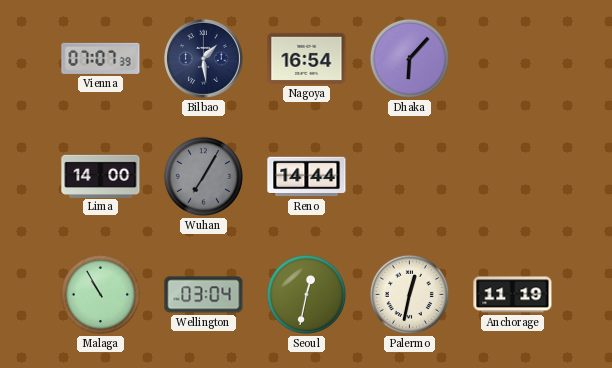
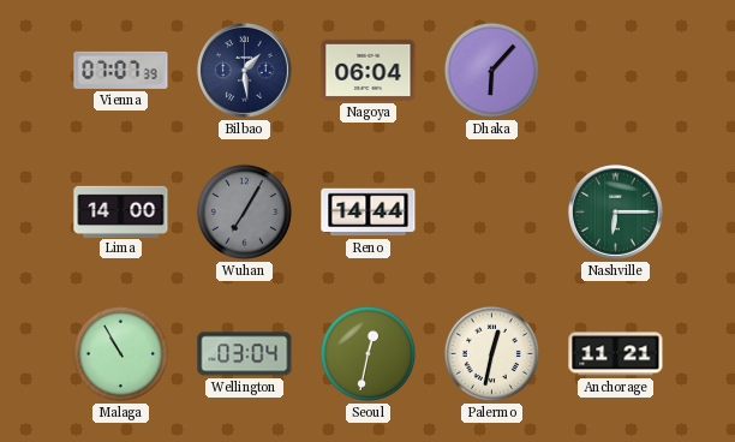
Nagoya: 16:54 -> 06:04
Nashville: none -> 6:15
Anchorage: 11:19 -> 11:21
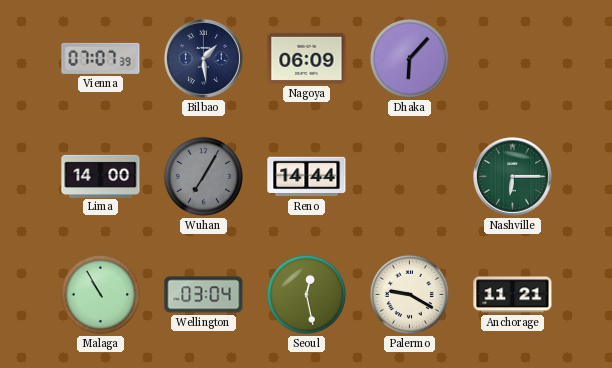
Nagoya: 06:04 -> 06:09
Seoul: 12:32 -> 12:28
Palermo: 12:32 -> 9:20
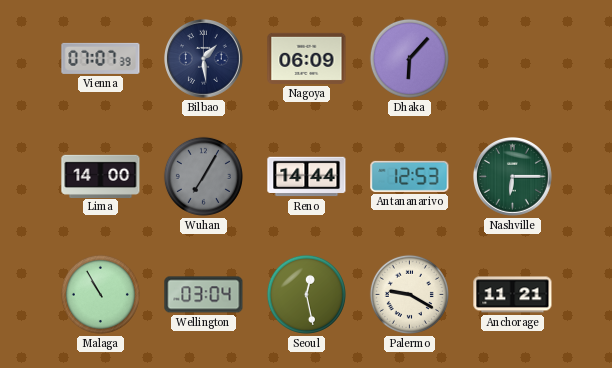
Antananarivo: none -> 12:53
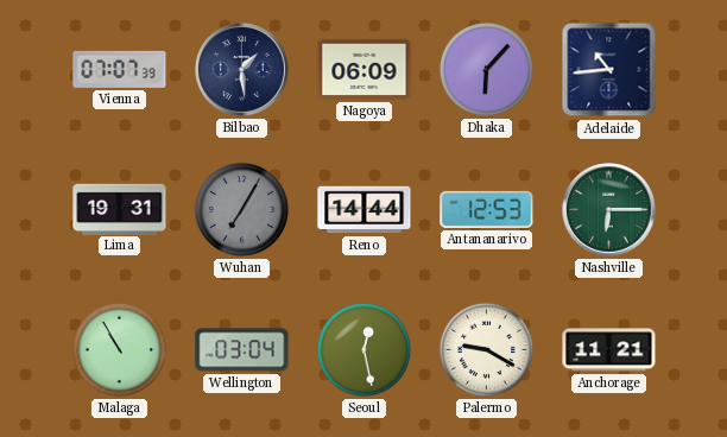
Adelaide: none -> 10:44
Lima: 14:00 -> 19:31
